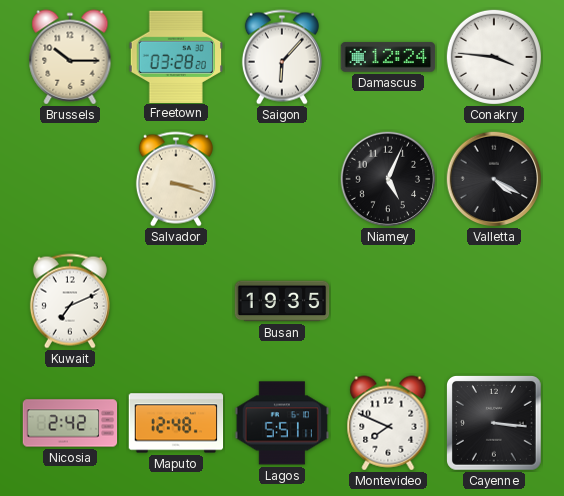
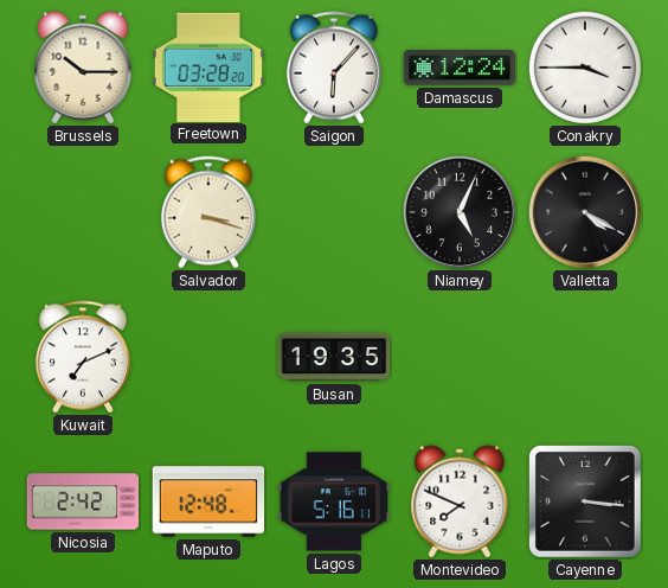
Conakry: 3:46 -> 3:45
Lagos: 5:51 -> 5:16
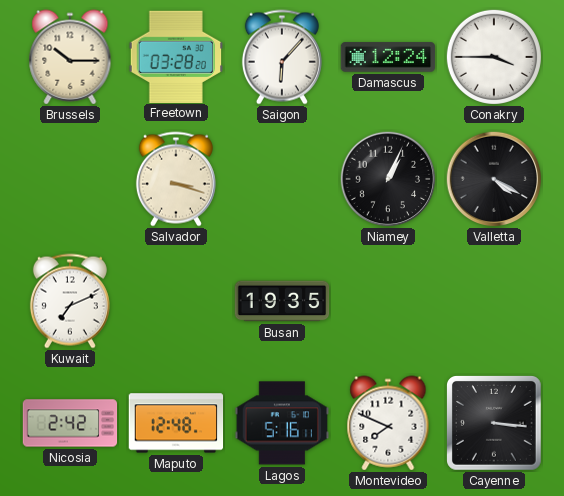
Niamey: 5:04 -> 1:04
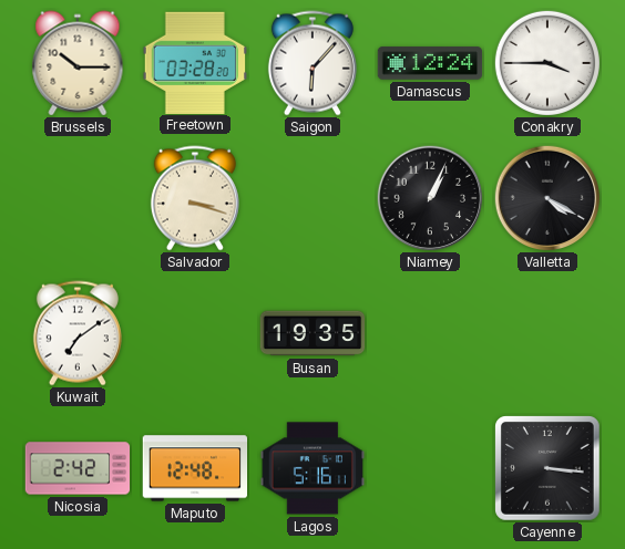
Kuwait: 7:11 -> 7:09
Montevideo: 7:49 -> none
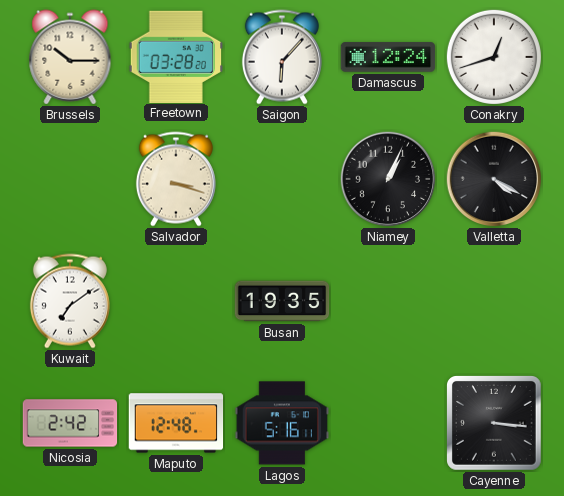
Conakry: 3:45 -> 12:42
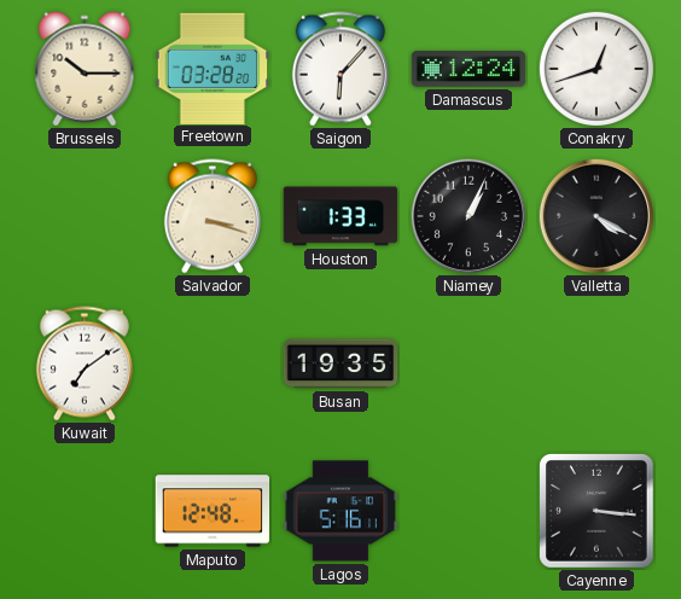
Houston: none -> 1:33
Nicosia: 2:42 -> none
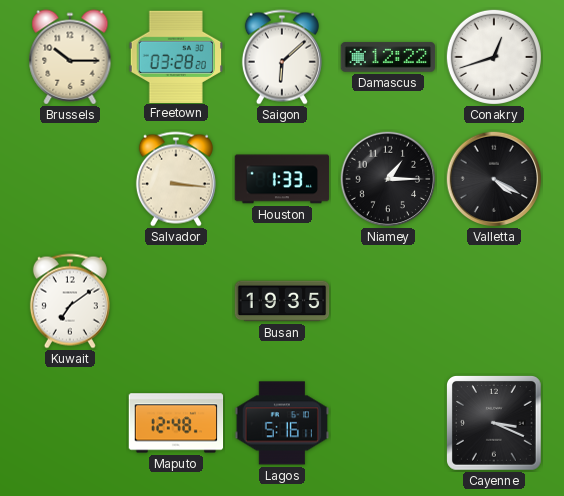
Saigon: 6:07 -> 6:08
Damascus: 12:24 -> 12:22
Salvador: 3:18 -> 3:16
Niamey: 1:04 -> 1:15
Cayenne: 3:16 -> 3:19
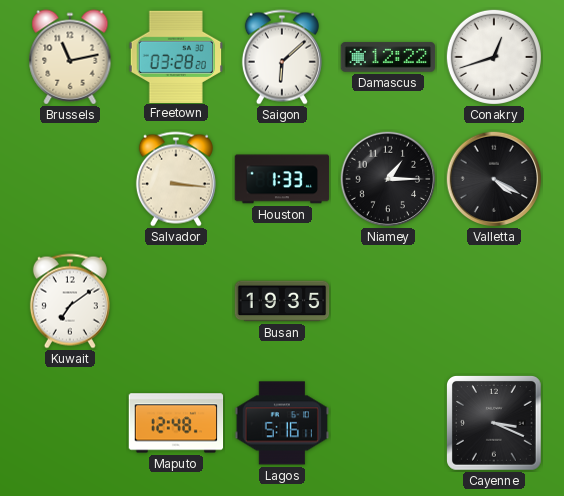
Brussels: 10:15 -> 11:13
